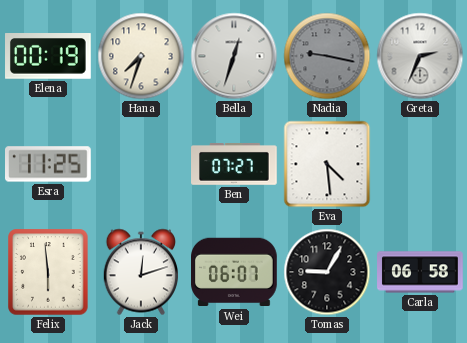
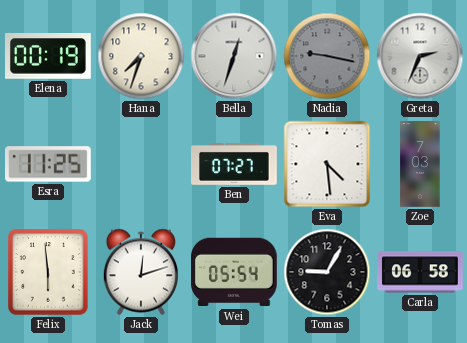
Zoe: none -> 7:03
Wei: 06:07 -> 05:54
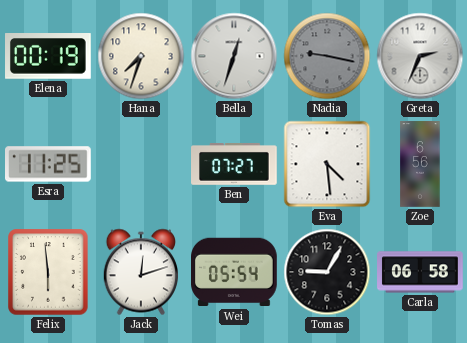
Zoe: 7:03 -> 6:56
